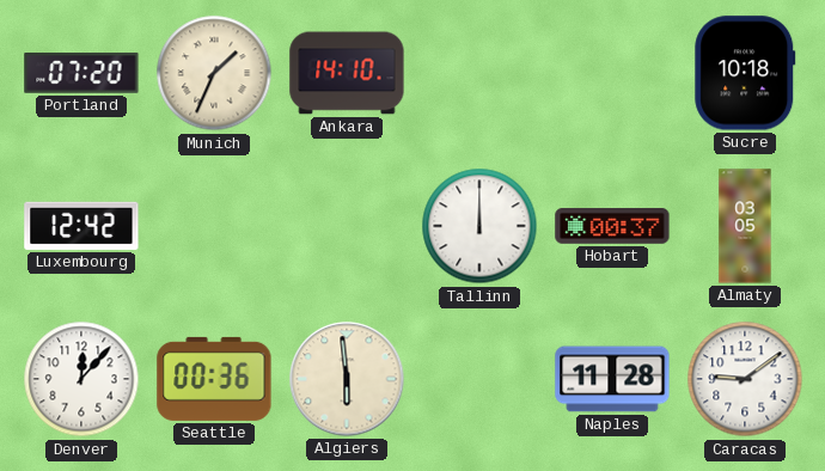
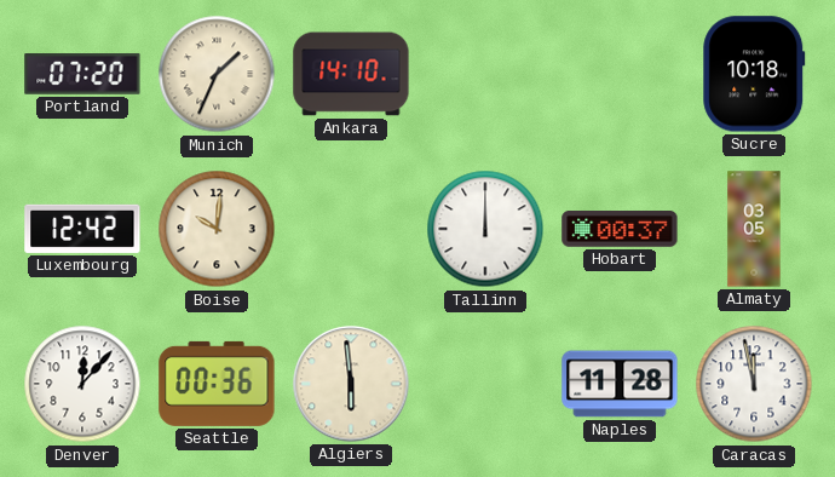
Boise: none -> 10:01
Caracas: 9:09 -> 11:58
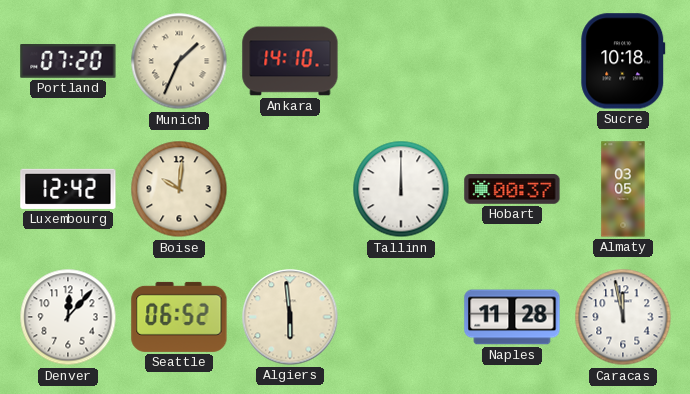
Seattle: 00:36 -> 06:52
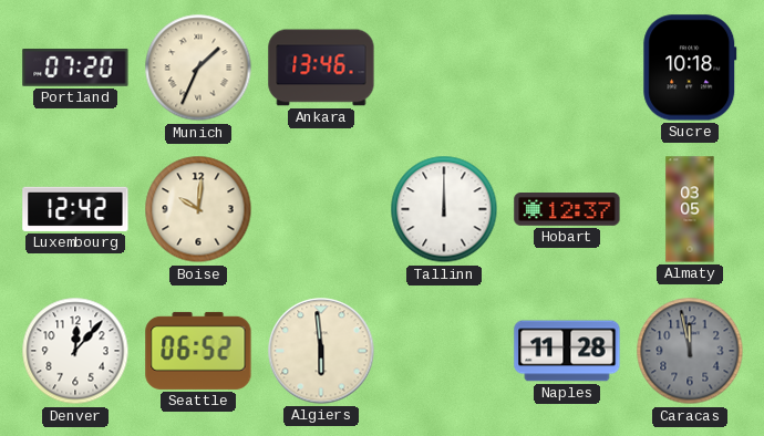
Ankara: 14:10 -> 13:46
Hobart: 00:37 -> 12:37
Caracas dial: white -> grey
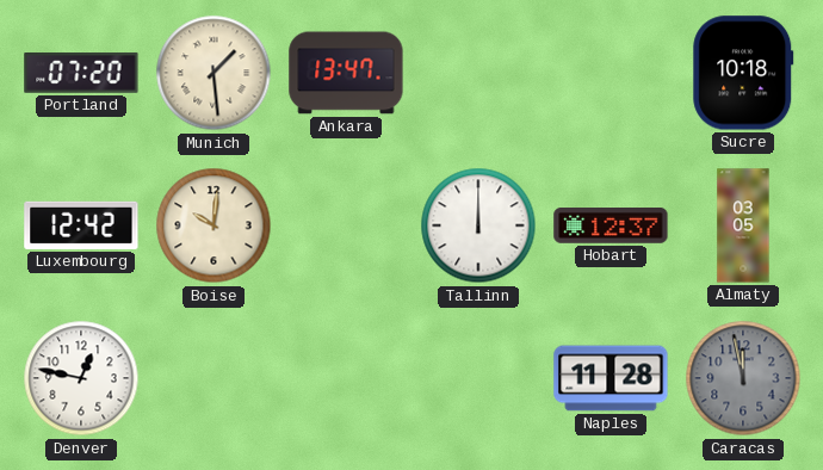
Munich: 1:34 -> 1:29
Ankara: 13:46 -> 13:47
Denver: 12:07 -> 12:47
Seattle: 06:52 -> none
Algiers: 5:59 -> none
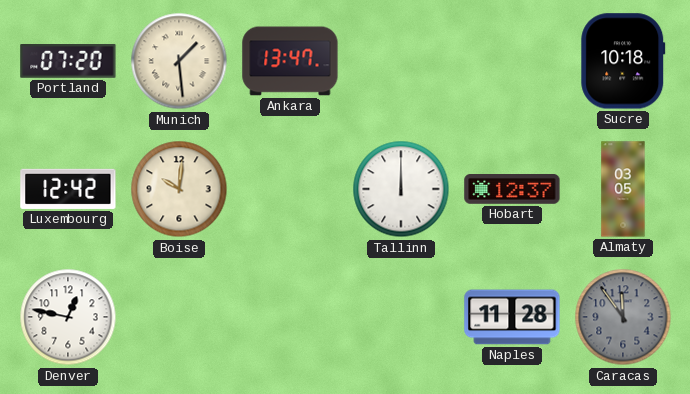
Caracas: 11:58 -> 11:54
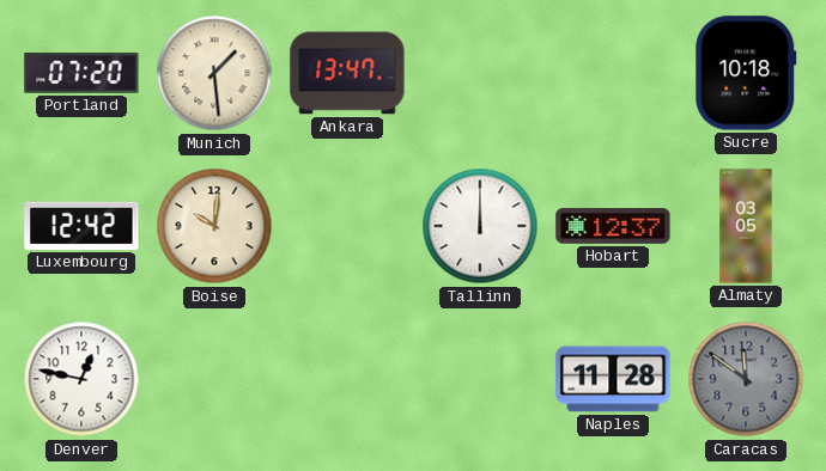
Caracas: 11:54 -> 11:51
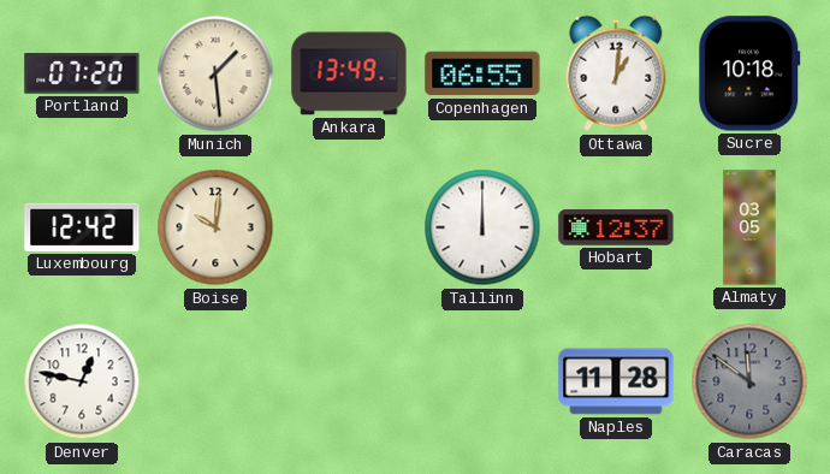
Ankara: 13:47 -> 13:49
Copenhagen: none -> 06:55
Ottawa: none -> 1:01
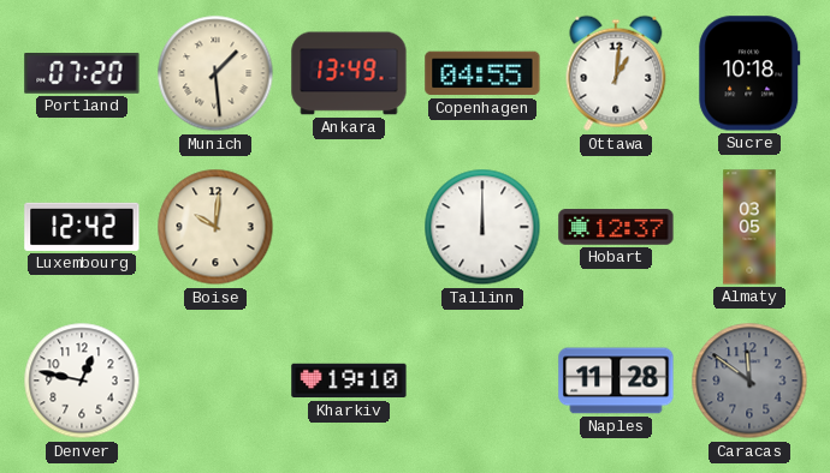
Copenhagen: 06:55 -> 04:55
Kharkiv: none -> 19:10
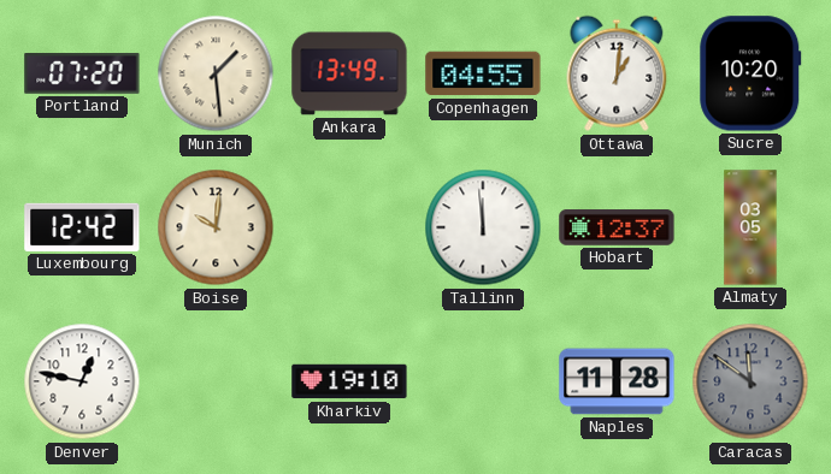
Sucre: 10:18 -> 10:20
Tallinn: 12:00 -> 11:59
